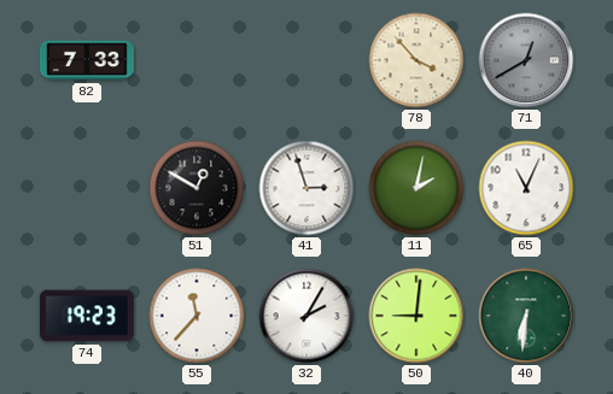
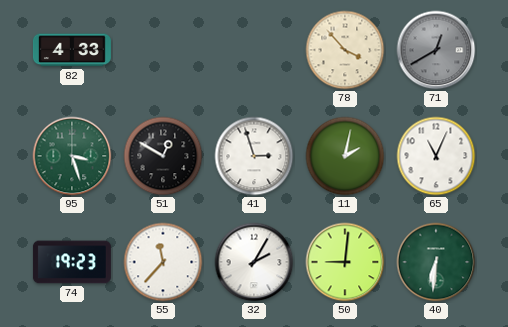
82: 7:33 -> 4:33
95: none -> 3:27
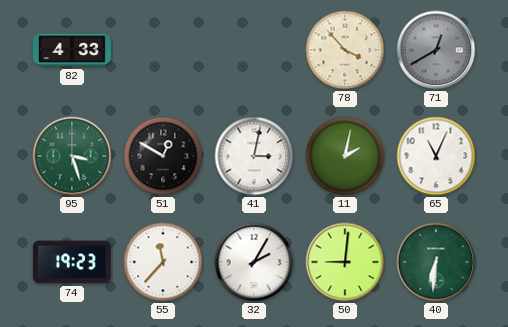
41: 2:57 -> 3:02
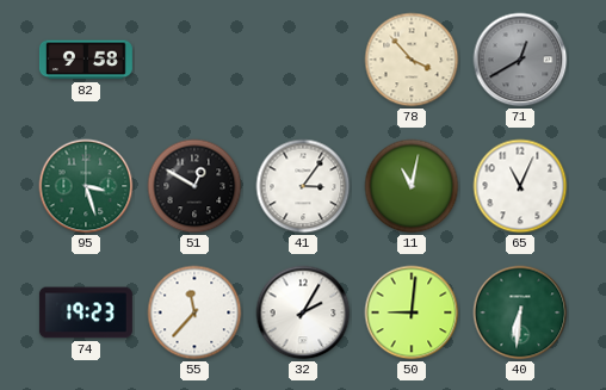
82: 4:33 -> 9:58
41: 3:02 -> 3:06
11: 2:02 -> 11:02
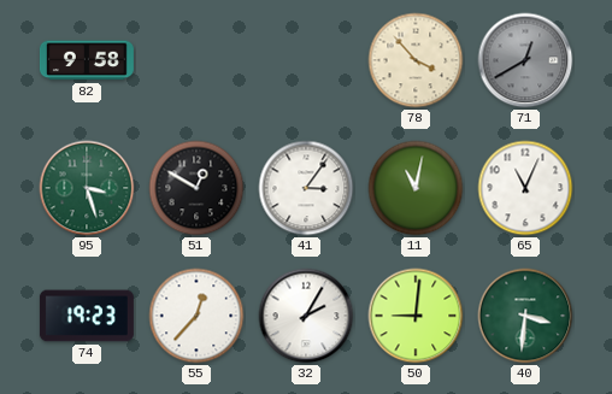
55: 11:37 -> 12:37
40: 6:31 -> 3:31
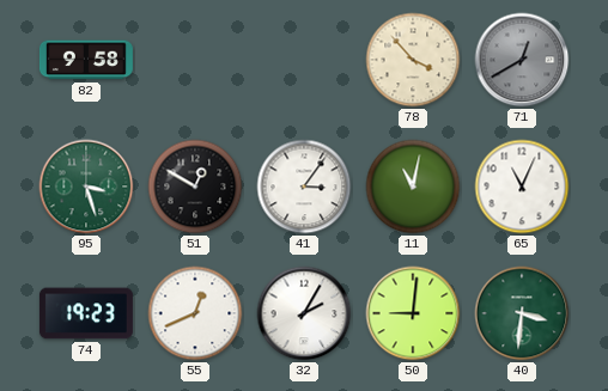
55: 12:37 -> 12:41
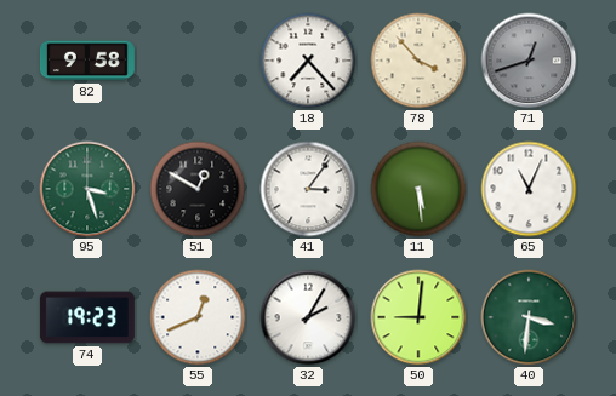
18: none -> 7:23
71: 12:40 -> 12:42
11: 11:02 -> 5:29
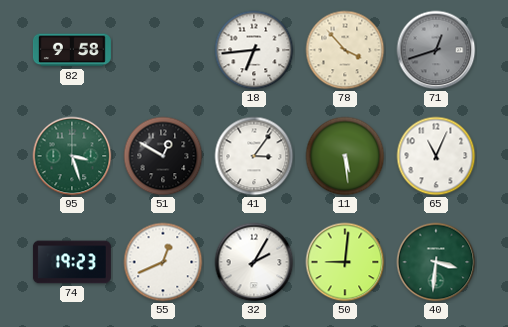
18: 7:23 -> 6:44
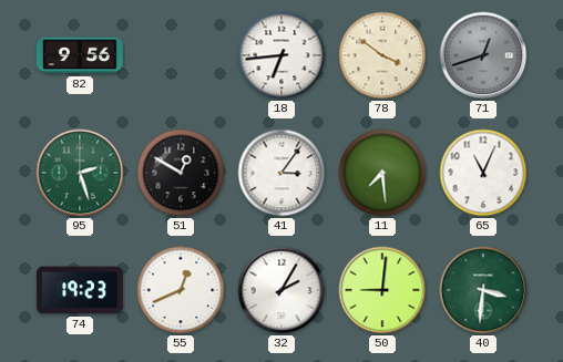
82: 9:58 -> 9:56
78: 3:53 -> 3:51
95: 3:27 -> 2:27
11: 5:29 -> 7:29
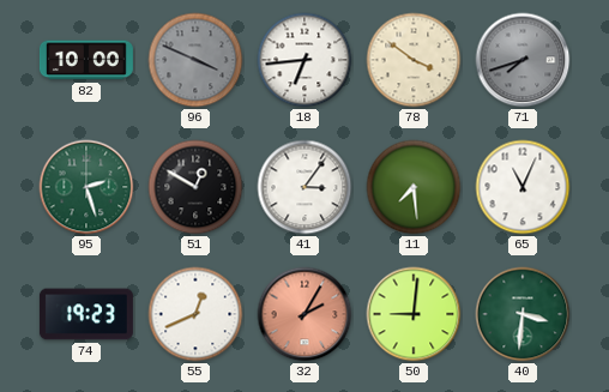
82: 9:56 -> 10:00
96: none -> 3:49
71: 12:42 -> 7:42
32 dial: white -> salmon
